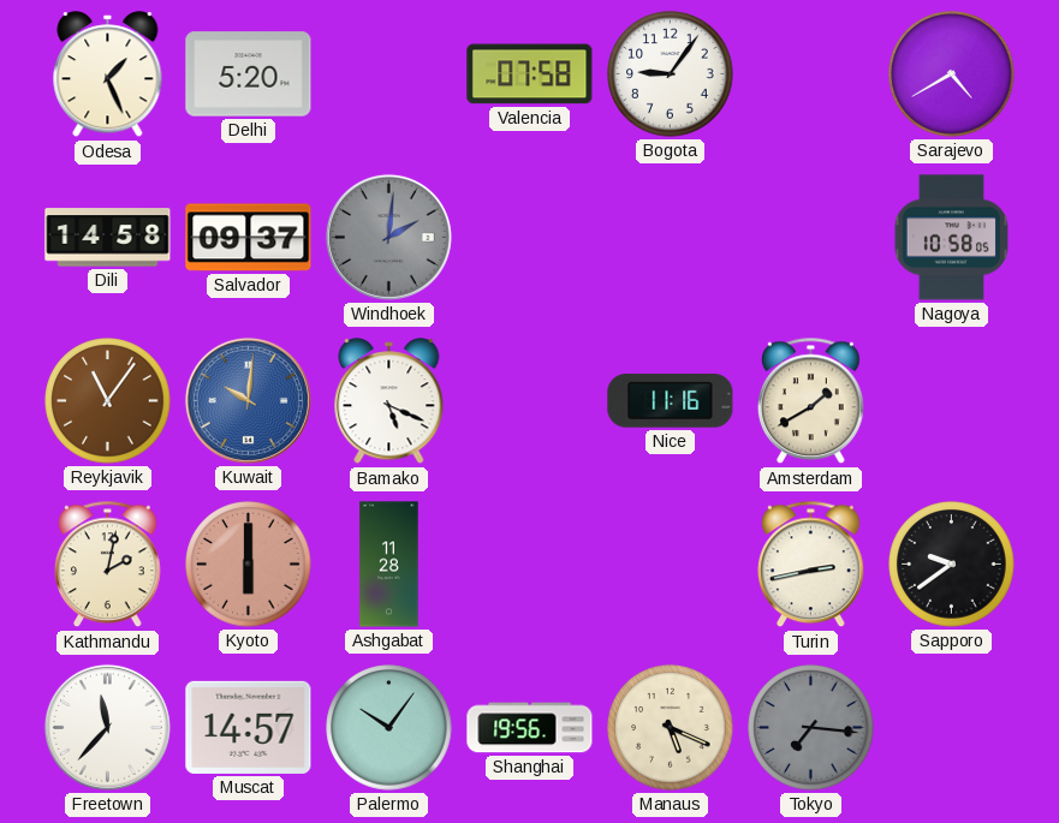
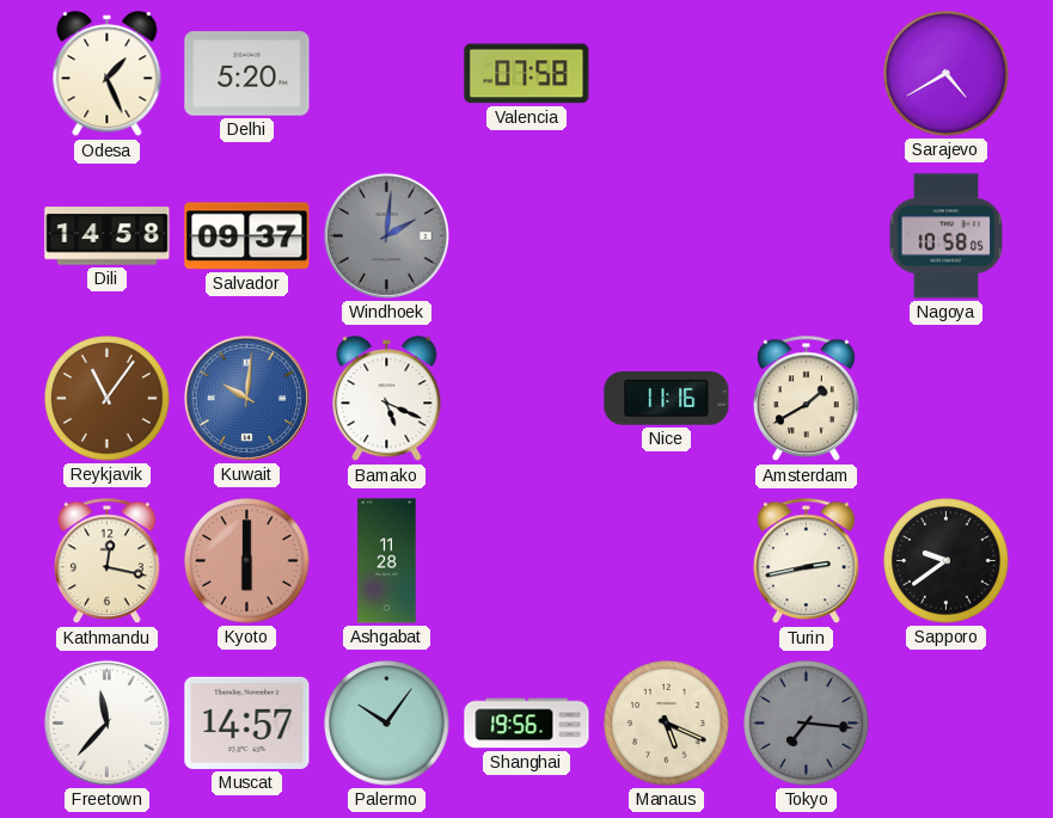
Bogota: 9:06 -> none
Kathmandu: 2:02 -> 12:17
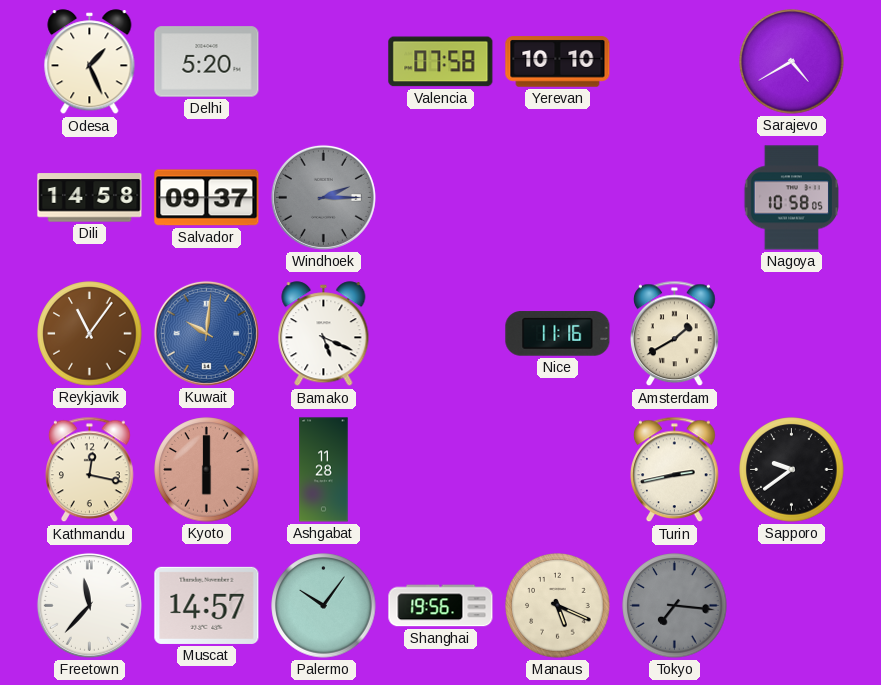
Yerevan: none -> 10:10
Windhoek: 2:01 -> 2:15
